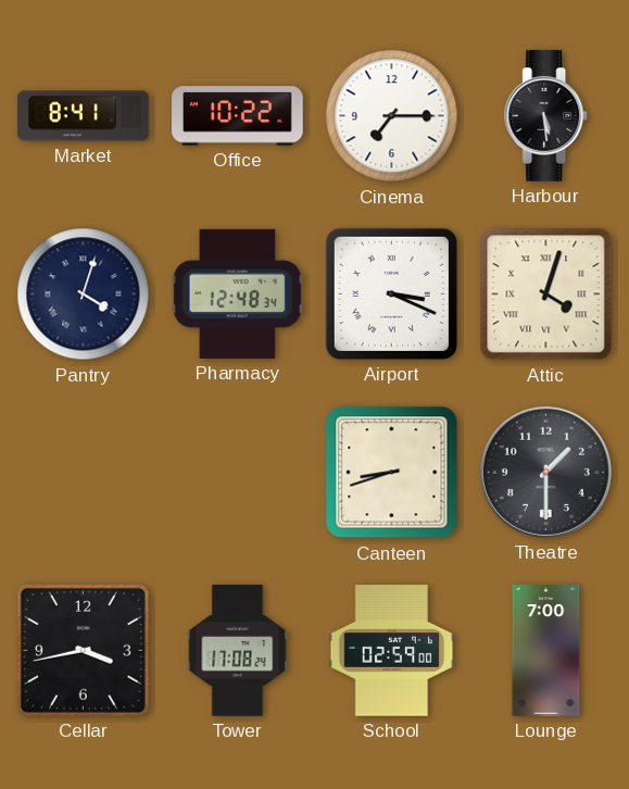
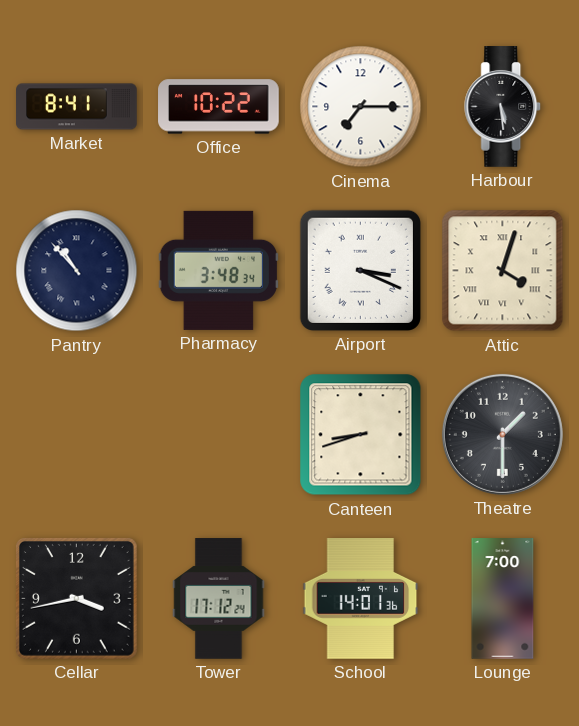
Pantry: 4:03 -> 10:53
Pharmacy: 12:48 -> 3:48
Tower: 17:08 -> 17:12
School: 02:59 -> 14:01
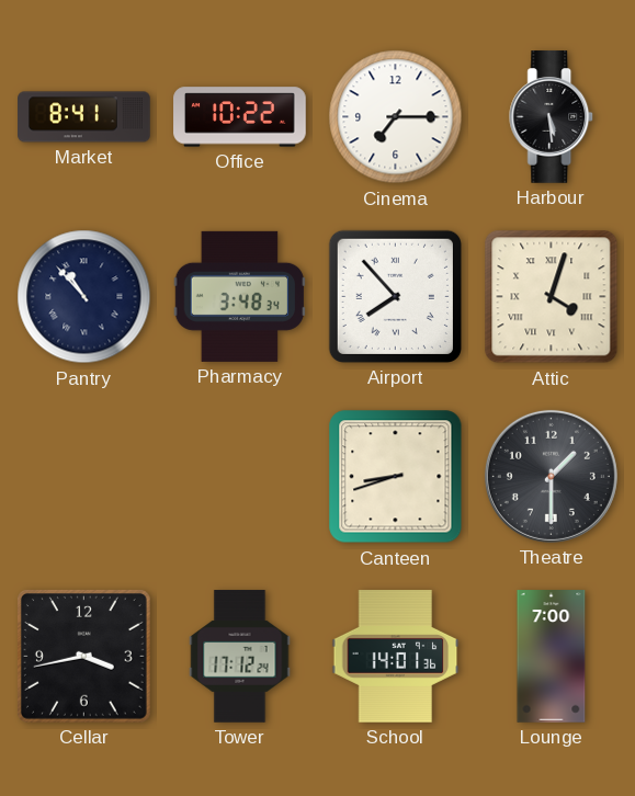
Airport: 3:19 -> 7:53
